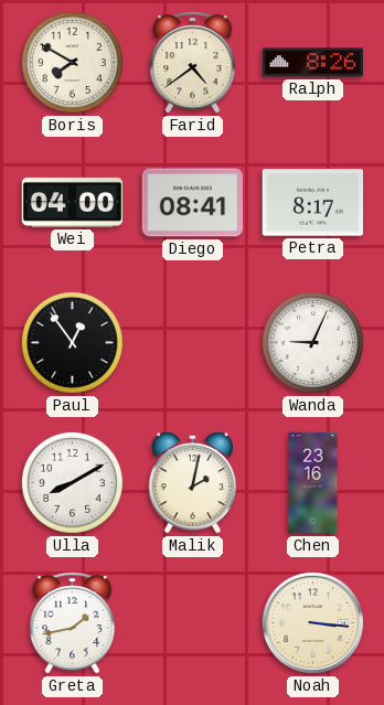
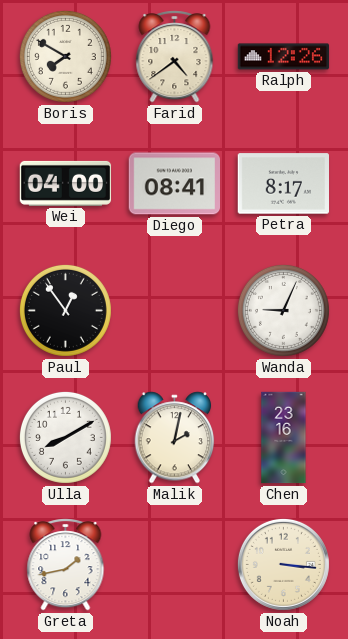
Ralph: 8:26 -> 12:26
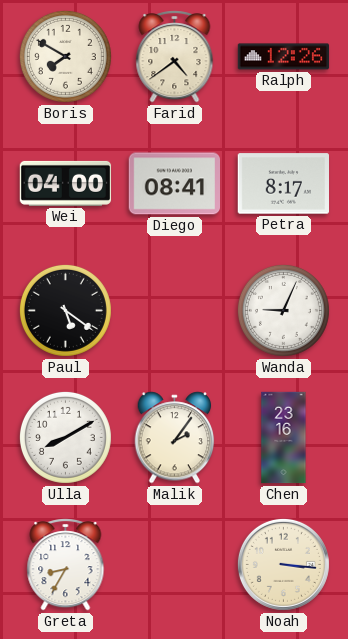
Paul: 12:54 -> 5:21
Malik: 2:02 -> 2:06
Greta: 1:43 -> 8:35
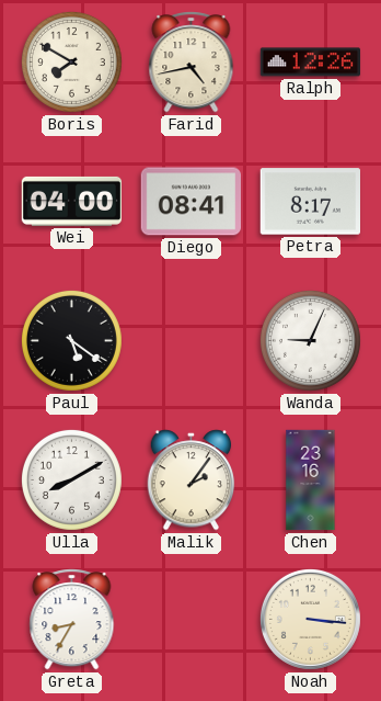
Farid: 4:39 -> 4:43
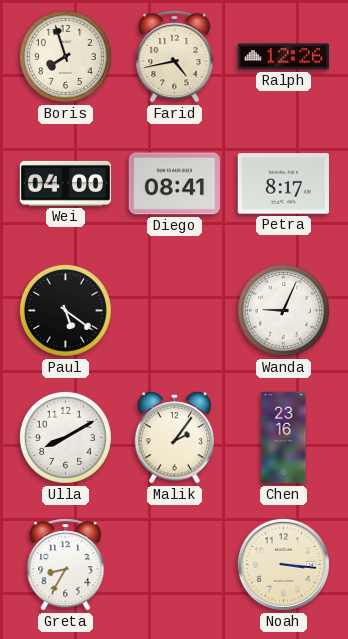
Boris: 7:50 -> 7:57
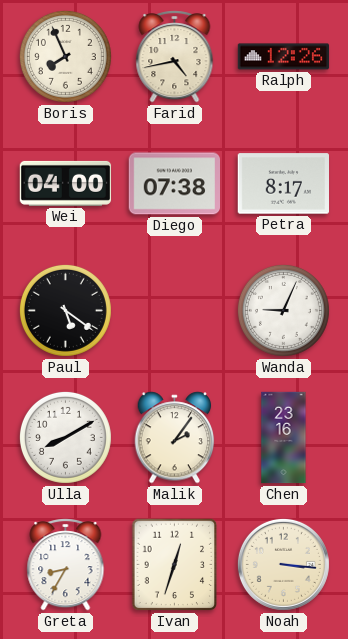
Boris: 7:57 -> 7:56
Diego: 08:41 -> 07:38
Ivan: none -> 12:33
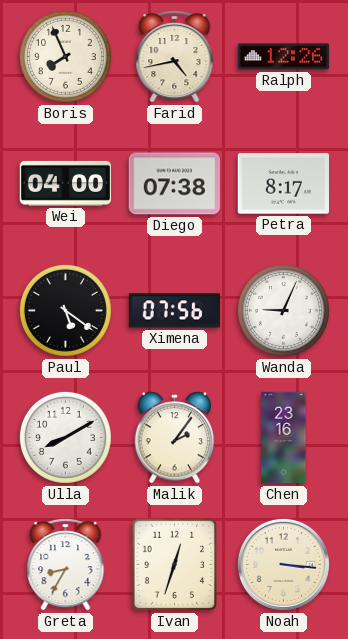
Ximena: none -> 07:56
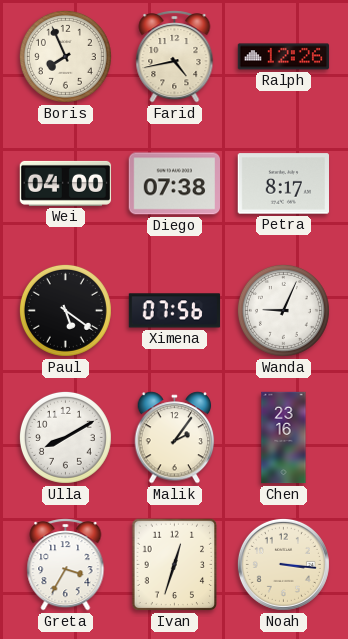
Greta: 8:35 -> 3:35
